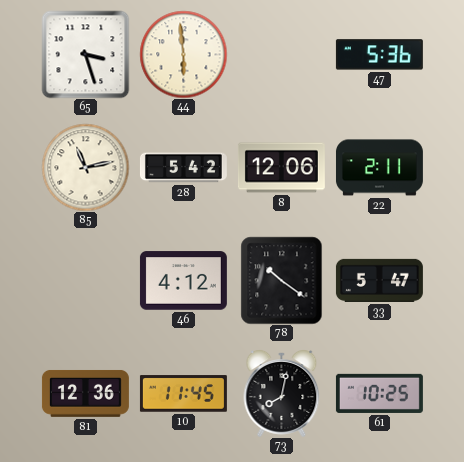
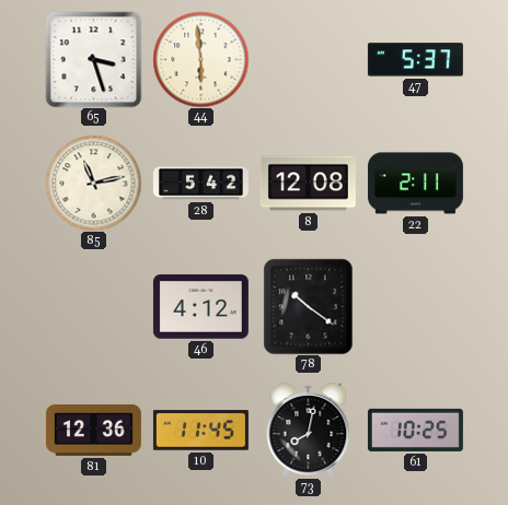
47: 5:36 -> 5:37
8: 12:06 -> 12:08
33: 5:47 -> none
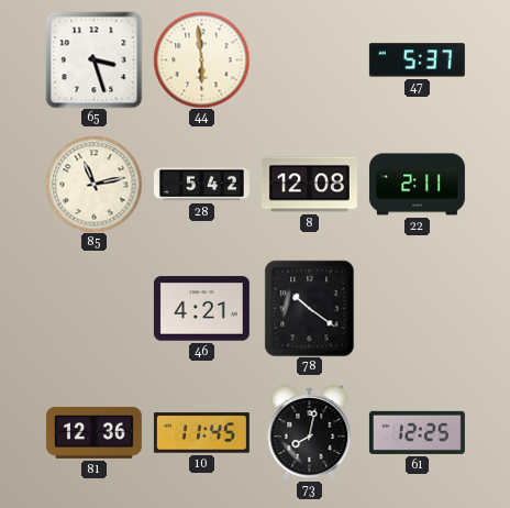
46: 4:12 -> 4:21
61: 10:25 -> 12:25
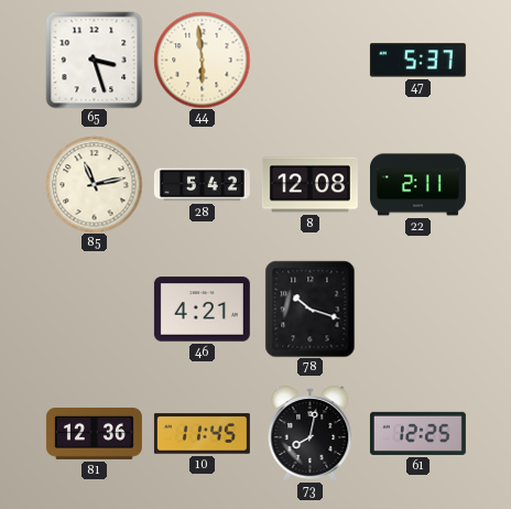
78: 10:21 -> 10:18
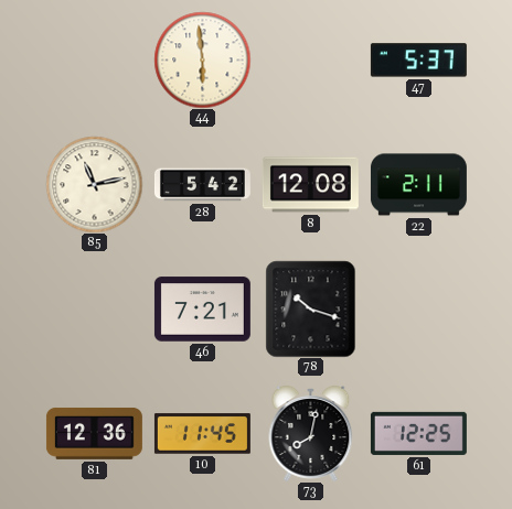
65: 3:27 -> none
46: 4:21 -> 7:21
